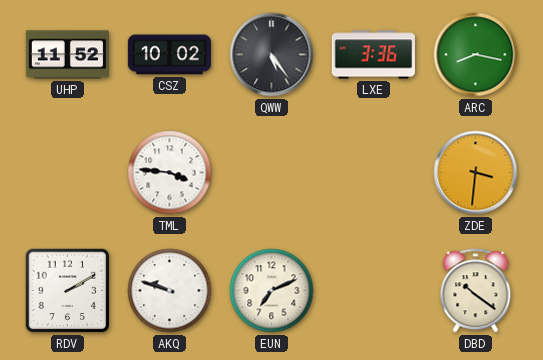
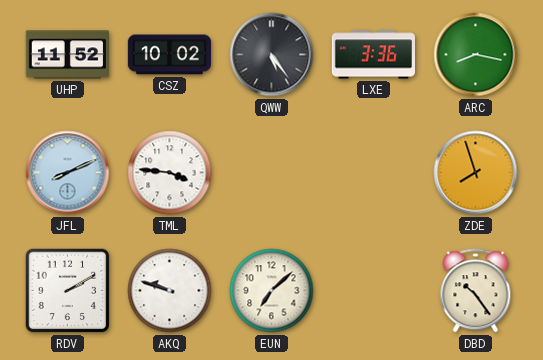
JFL: none -> 8:11
ZDE: 3:31 -> 7:57
EUN: 7:11 -> 7:08
DBD: 10:21 -> 10:24
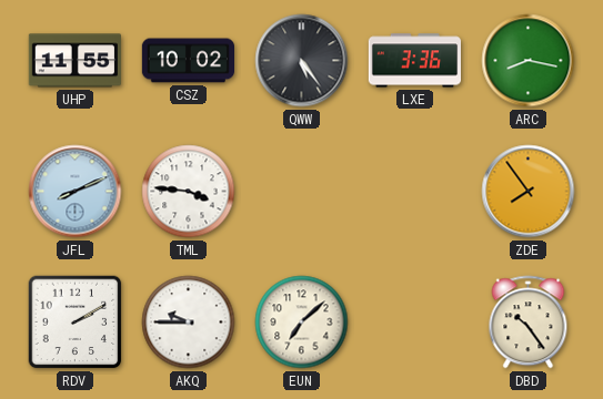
UHP: 11:52 -> 11:55
ZDE: 7:57 -> 7:54
AKQ: 9:48 -> 9:45
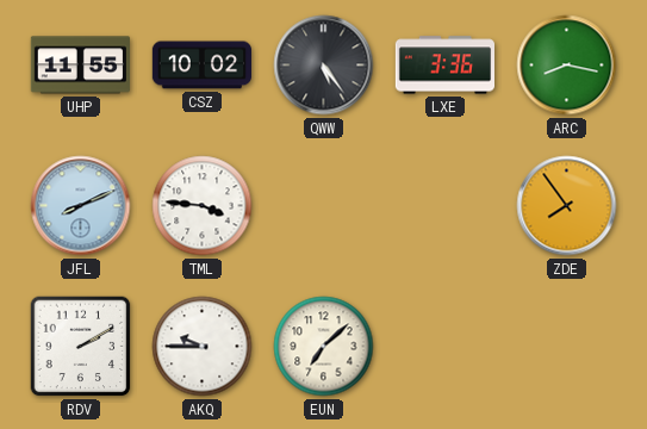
DBD: 10:24 -> none
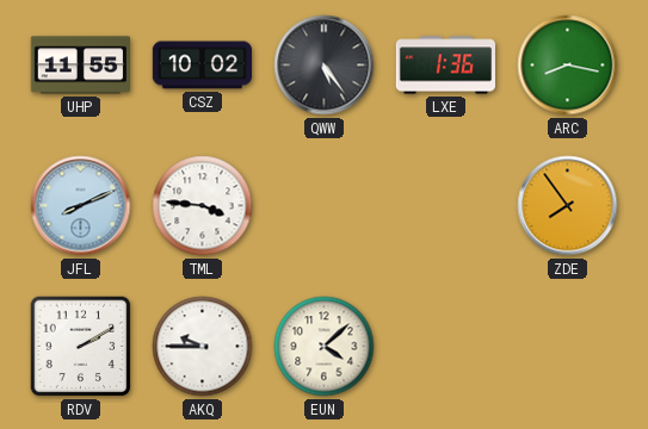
LXE: 3:36 -> 1:36
EUN: 7:08 -> 4:08
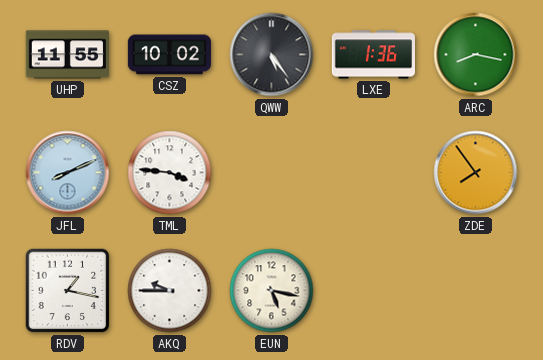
RDV: 2:10 -> 1:17
EUN: 4:08 -> 5:17
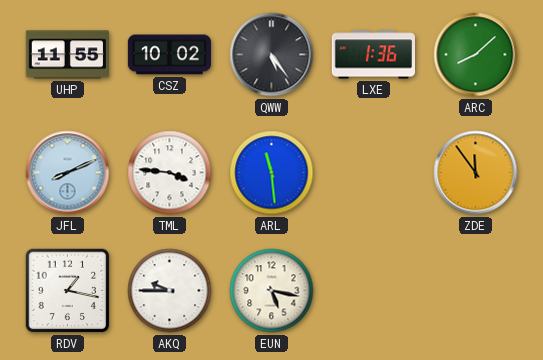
ARC: 8:17 -> 8:08
ARL: none -> 11:29
ZDE: 7:54 -> 11:54
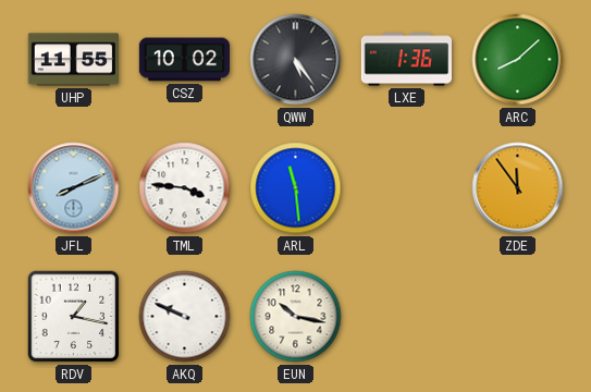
AKQ: 9:45 -> 9:49
EUN: 5:17 -> 10:17
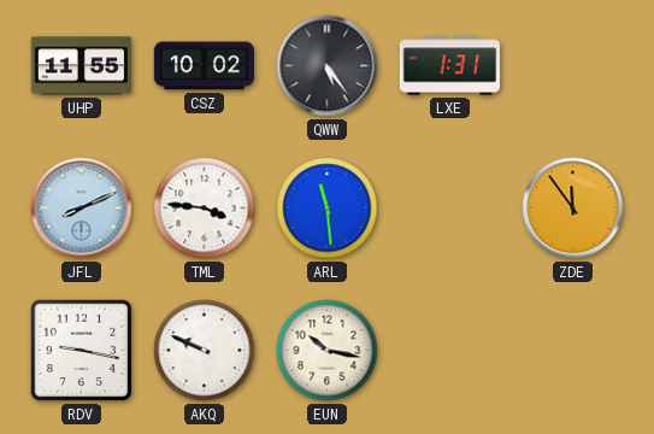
LXE: 1:36 -> 1:31
ARC: 8:08 -> none
RDV: 1:17 -> 9:17
